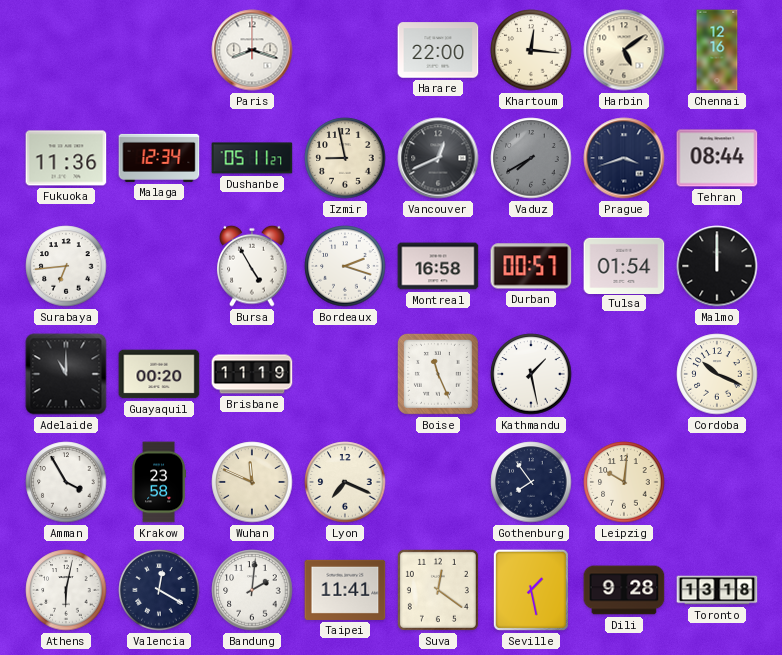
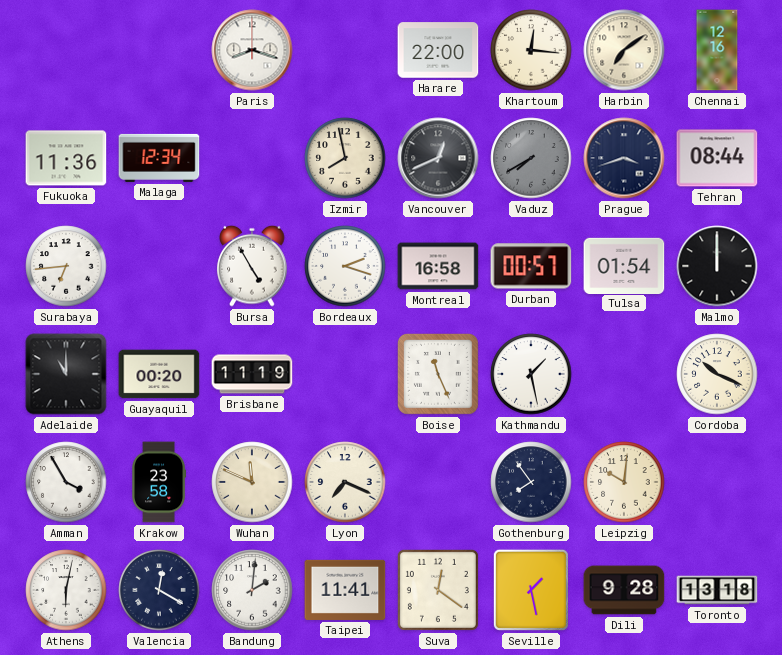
Harbin: 5:09 -> 7:09
Dushanbe: 05:11 -> none
Izmir: 8:58 -> 7:58
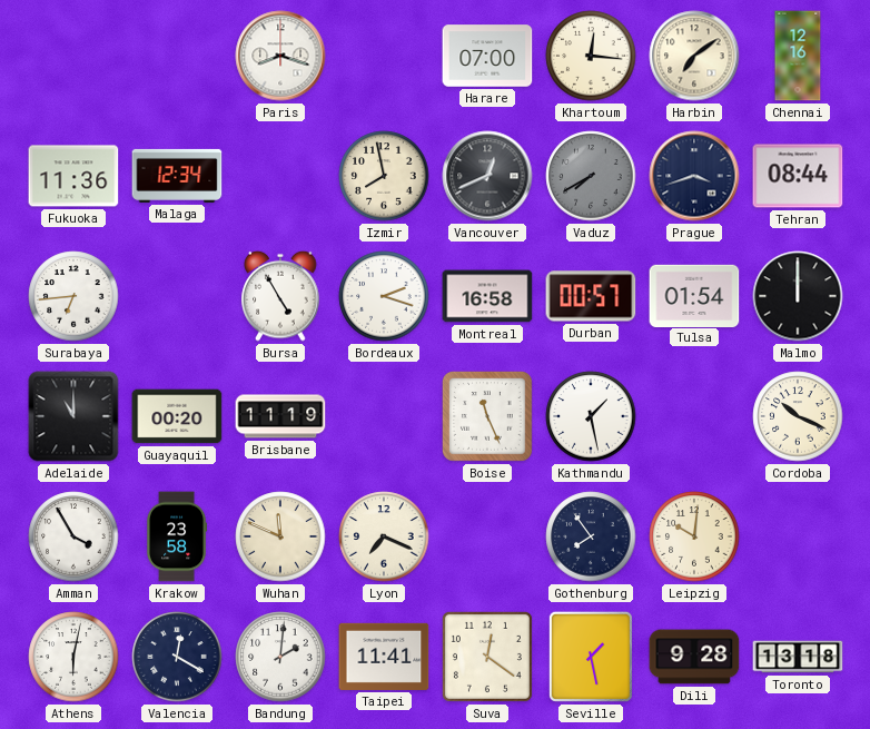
Harare: 22:00 -> 07:00
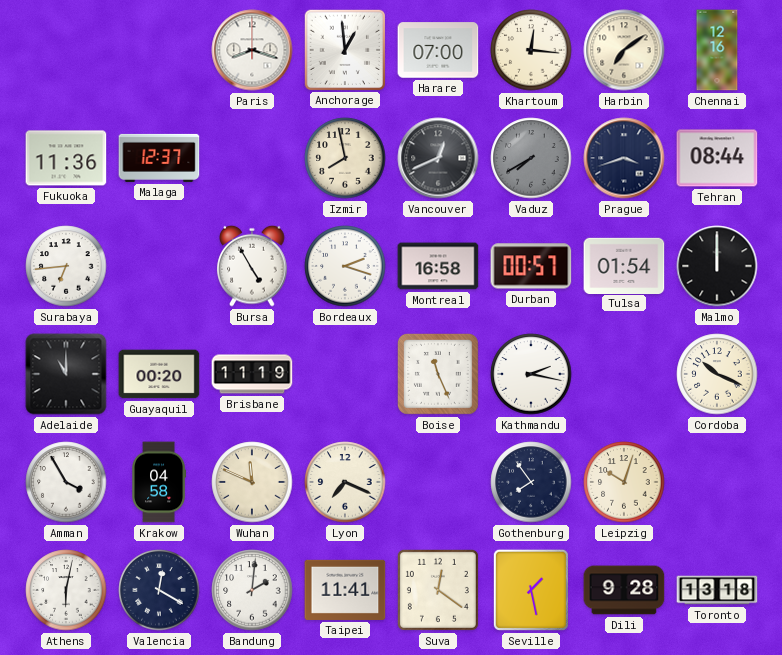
Anchorage: none -> 12:59
Malaga: 12:34 -> 12:37
Kathmandu: 1:28 -> 2:17
Krakow: 23:58 -> 04:58
Leipzig: 10:01 -> 10:03
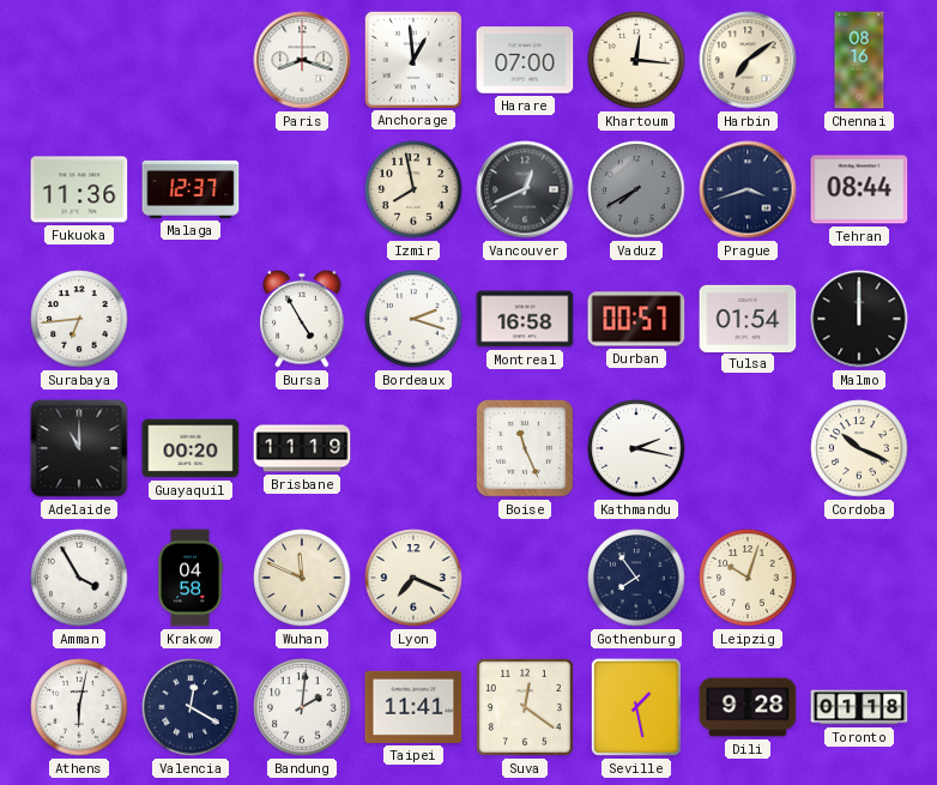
Chennai: 12:16 -> 08:16
Toronto: 13:18 -> 01:18
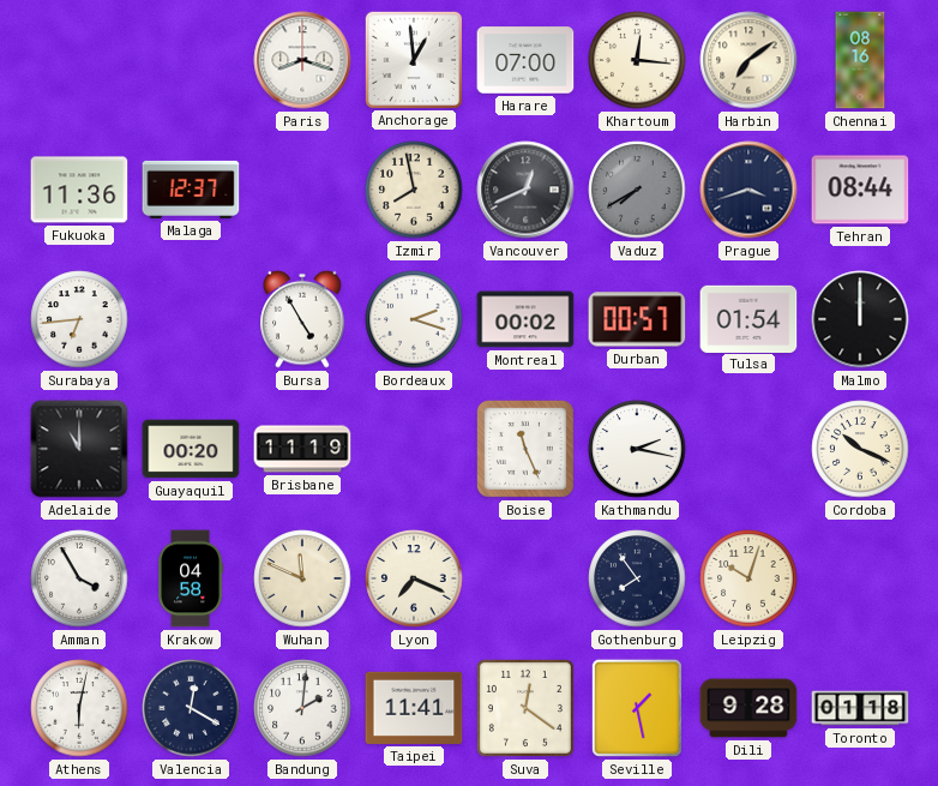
Montreal: 16:58 -> 00:02
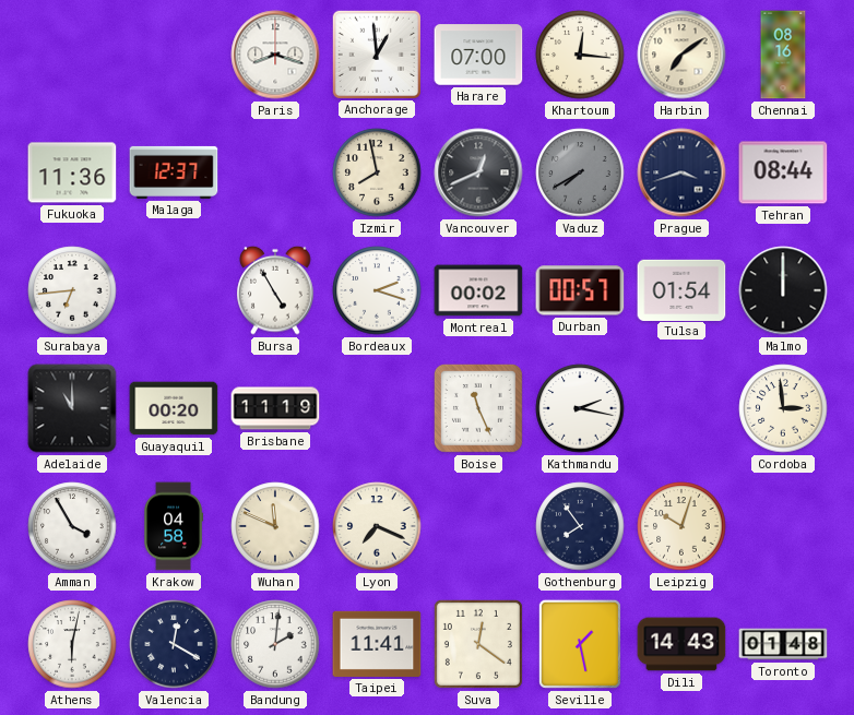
Cordoba: 10:19 -> 2:59
Dili: 9:28 -> 14:43
Toronto: 01:18 -> 01:48
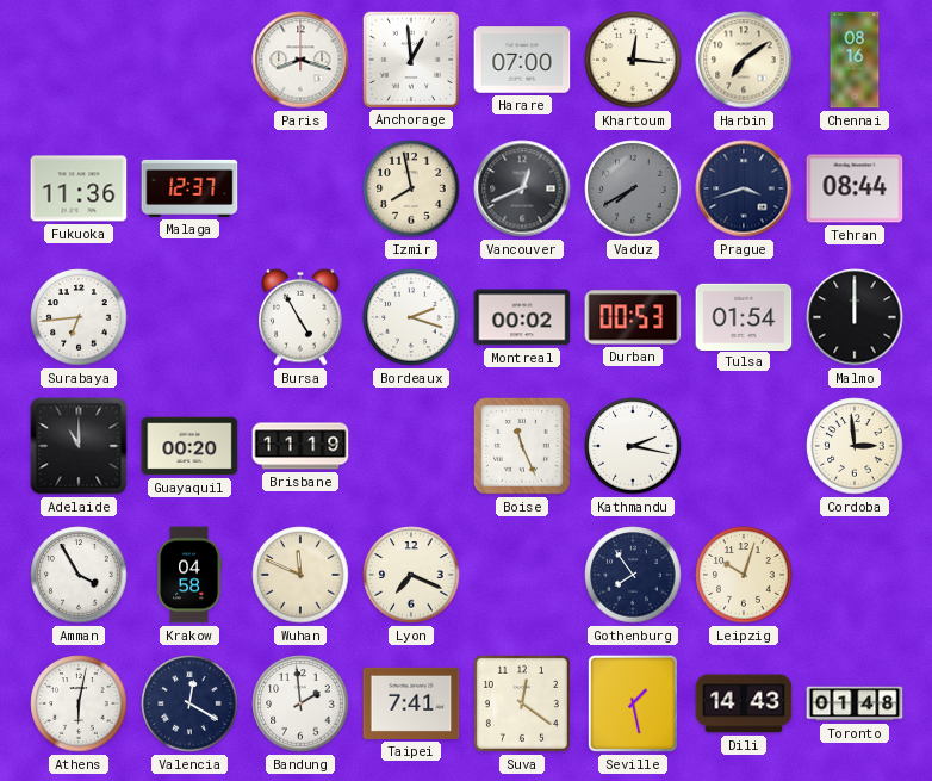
Durban: 00:57 -> 00:53
Bandung: 2:01 -> 1:59
Taipei: 11:41 -> 7:41
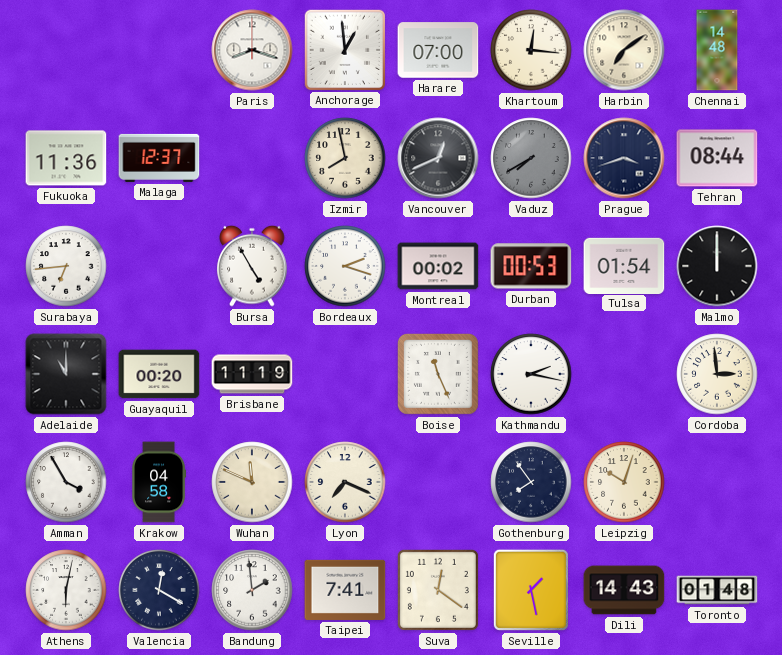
Chennai: 08:16 -> 14:48
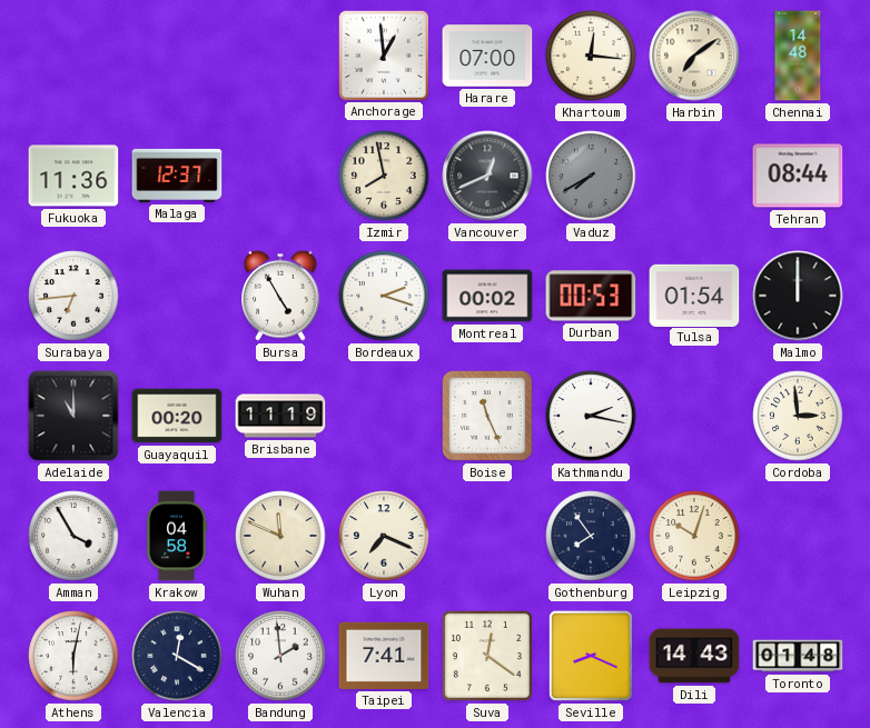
Paris: 8:18 -> none
Prague: 3:42 -> none
Seville: 1:28 -> 8:19
